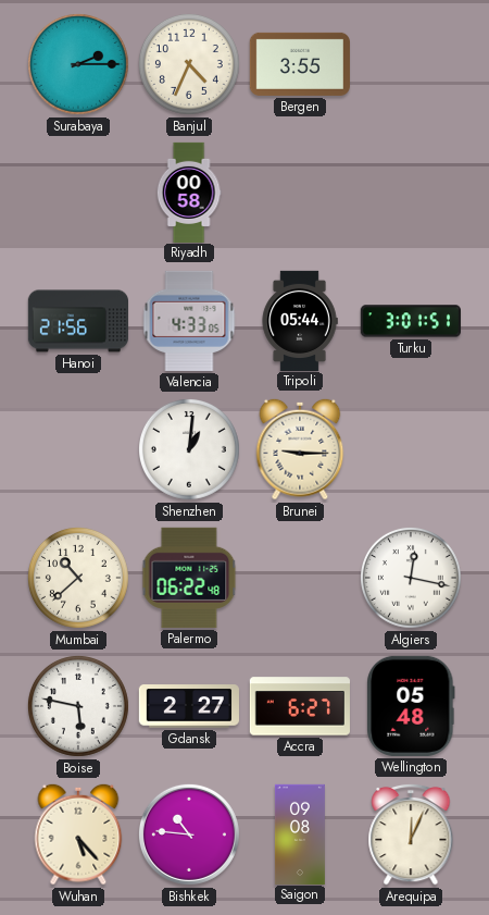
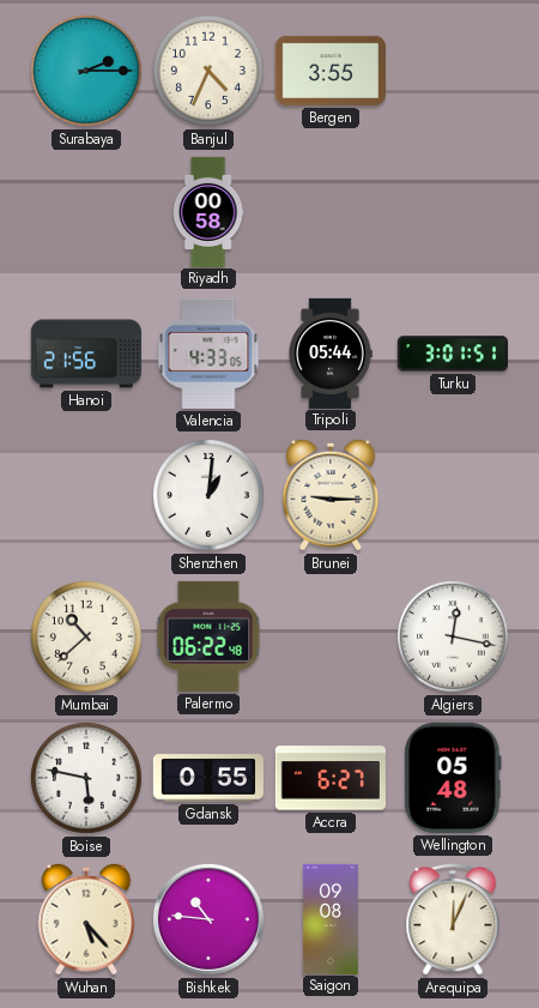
Gdansk: 2:27 -> 0:55
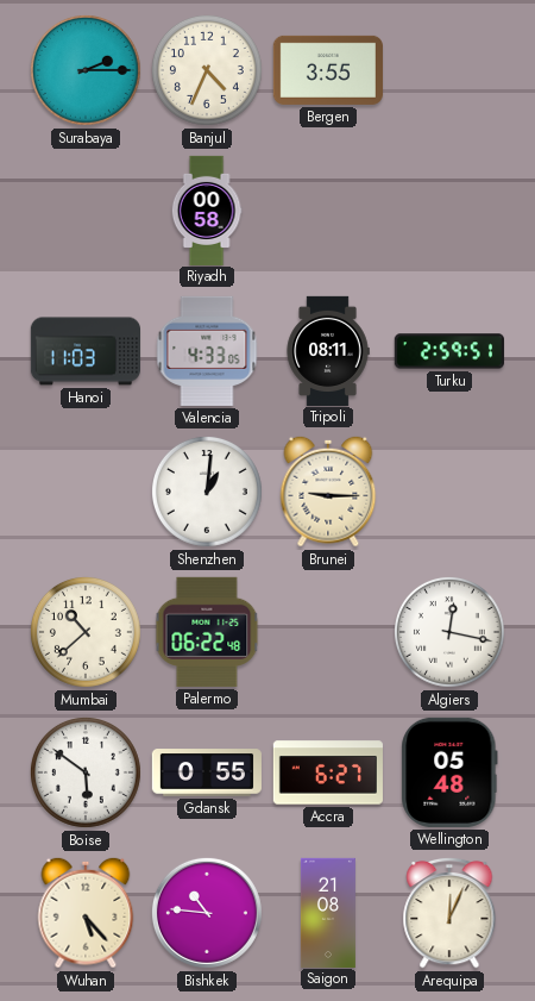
Hanoi: 21:56 -> 11:03
Tripoli: 05:44 -> 08:11
Turku: 3:01 -> 2:59
Boise: 5:47 -> 5:51
Saigon: 09:08 -> 21:08
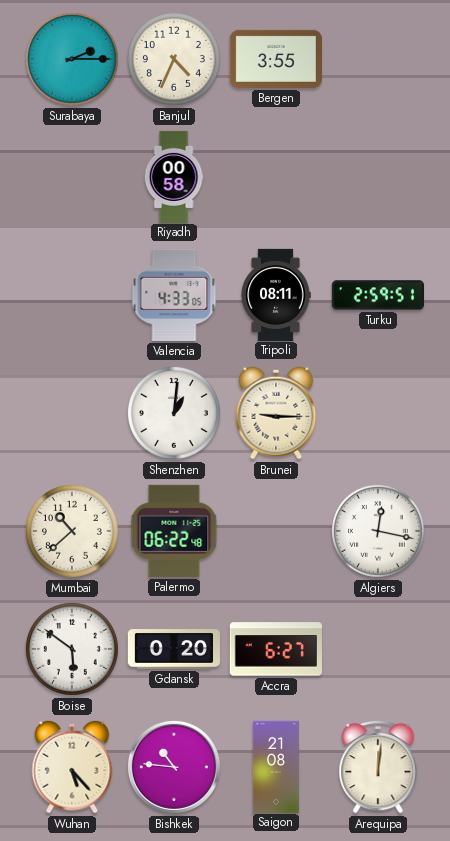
Hanoi: 11:03 -> none
Gdansk: 0:55 -> 0:20
Wellington: 05:48 -> none
Arequipa: 12:04 -> 12:01
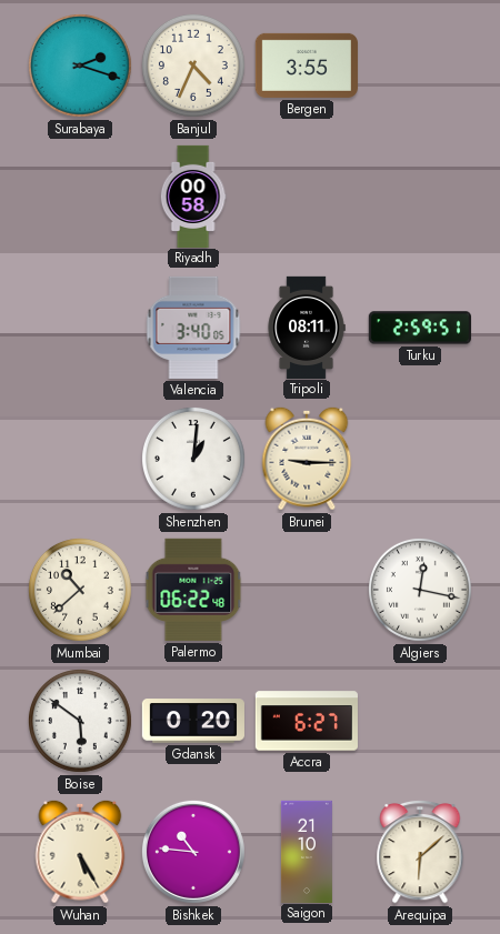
Surabaya: 2:15 -> 2:18
Valencia: 4:33 -> 3:40
Wuhan: 5:23 -> 5:25
Saigon: 21:08 -> 21:10
Arequipa: 12:01 -> 6:08
